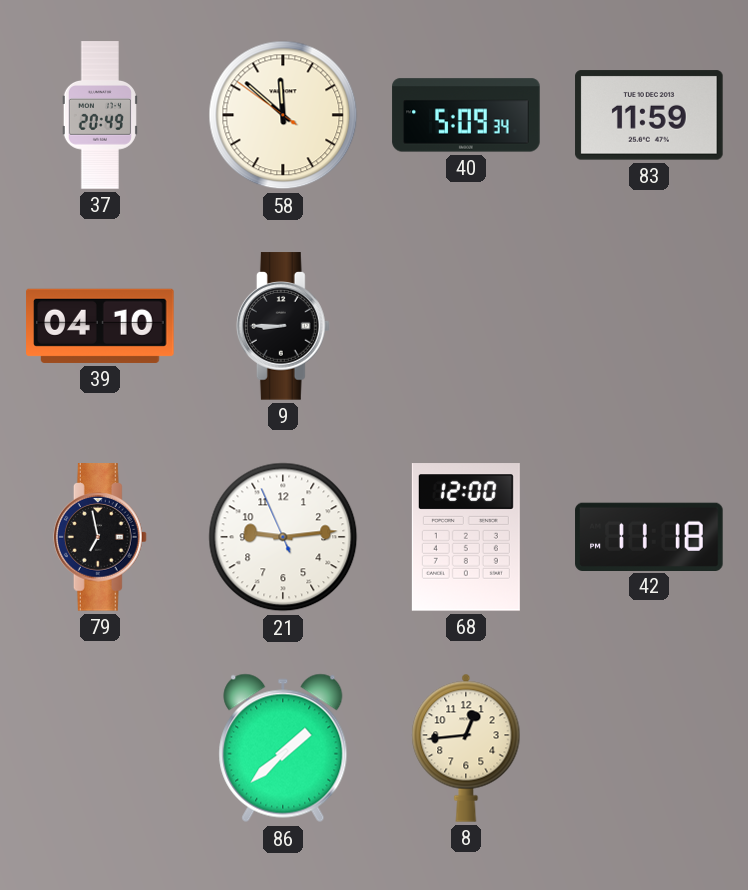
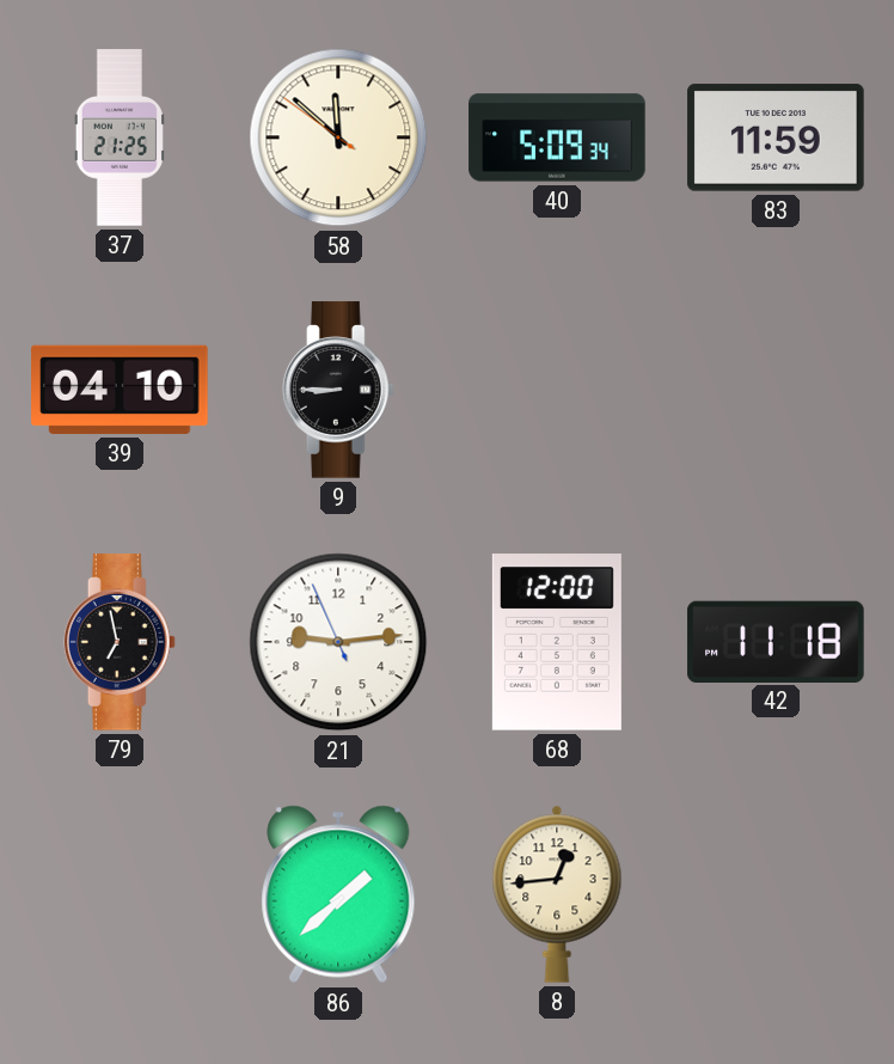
37: 20:49 -> 21:25
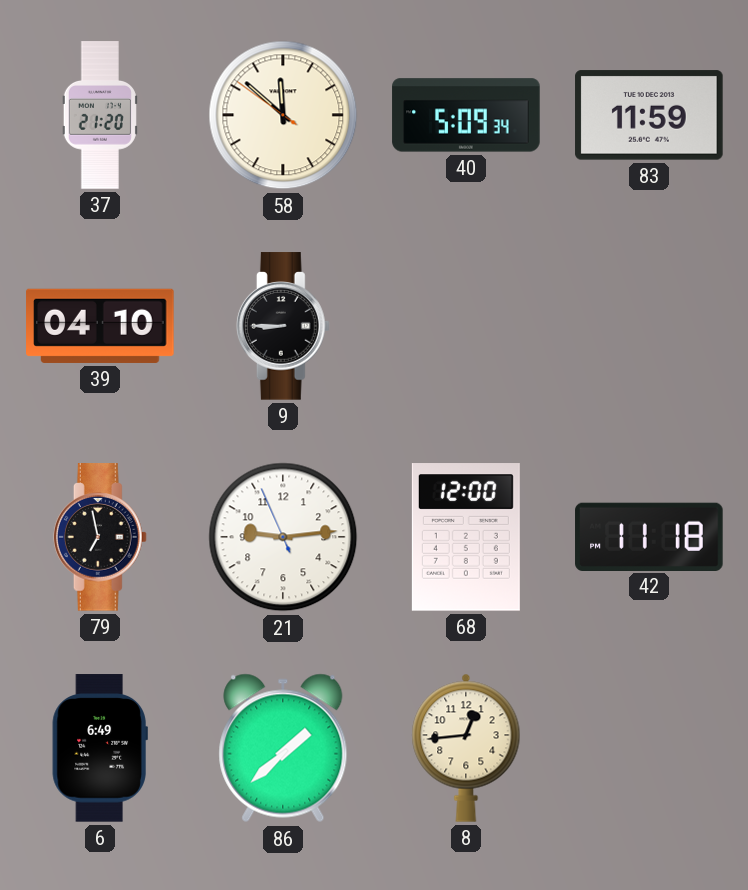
37: 21:25 -> 21:20
6: none -> 6:49
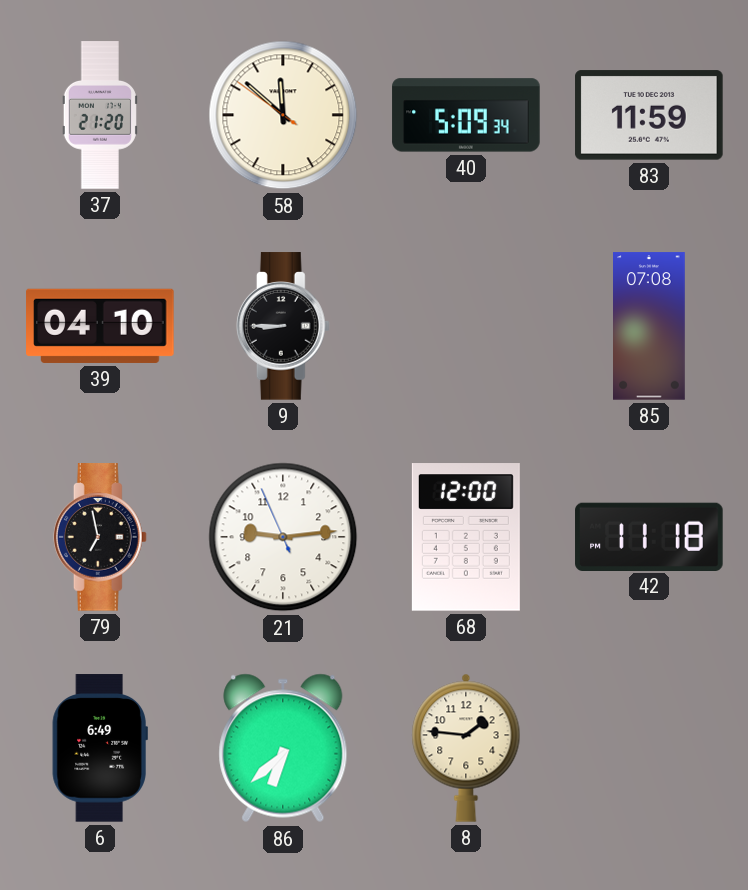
85: none -> 07:08
86: 1:38 -> 6:38
8: 12:44 -> 1:46
